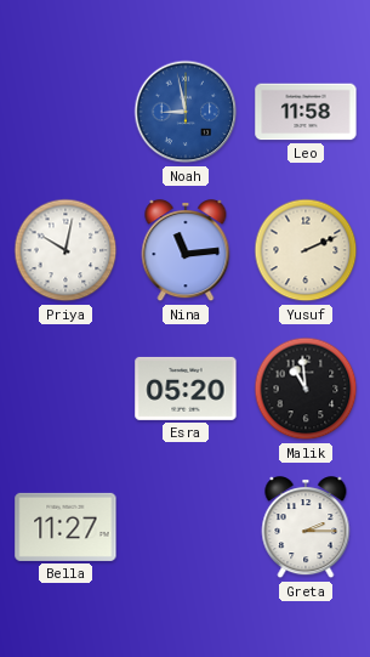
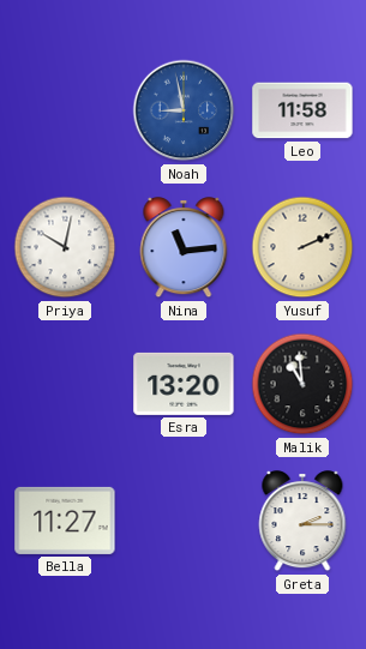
Esra: 05:20 -> 13:20
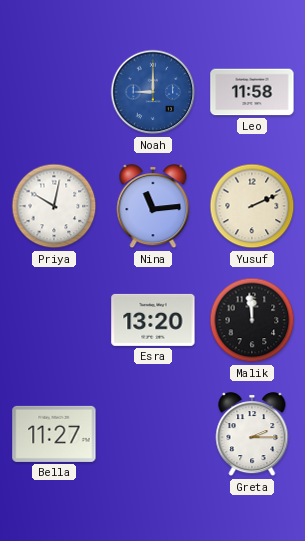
Noah: 8:58 -> 9:00
Malik: 10:59 -> 11:59
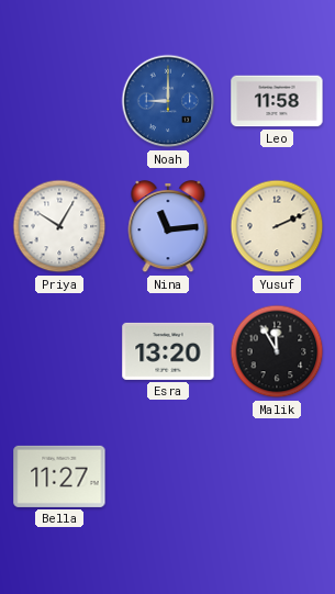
Priya: 10:02 -> 10:05
Malik: 11:59 -> 11:55
Greta: 2:15 -> none
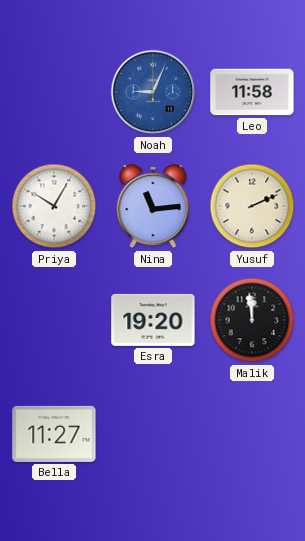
Noah: 9:00 -> 9:04
Esra: 13:20 -> 19:20
Malik: 11:55 -> 11:59
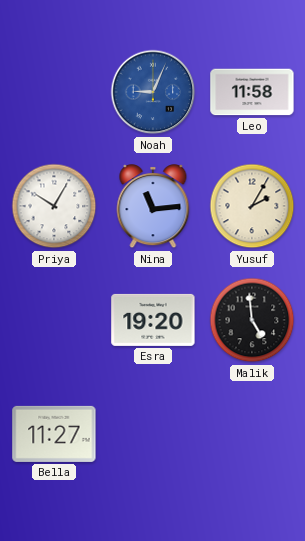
Yusuf: 2:11 -> 2:05
Malik: 11:59 -> 4:59
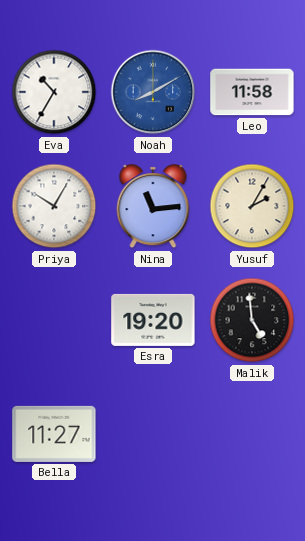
Eva: none -> 10:35
Noah: 9:04 -> 8:10
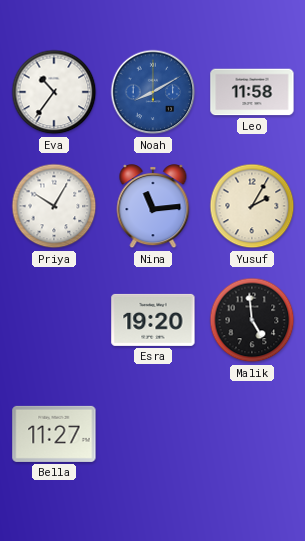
Eva: 10:35 -> 10:36
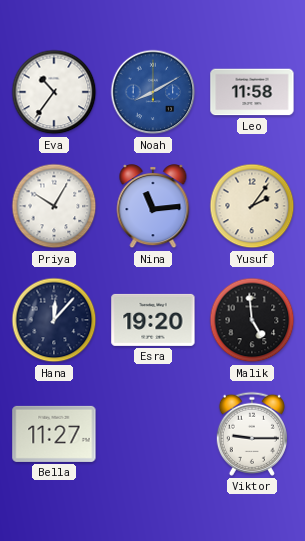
Yusuf: 2:05 -> 2:06
Hana: none -> 12:07
Viktor: none -> 9:15
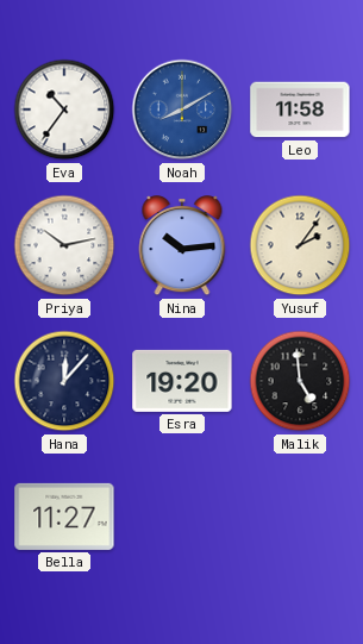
Priya: 10:05 -> 10:13
Nina: 11:14 -> 10:14
Viktor: 9:15 -> none
